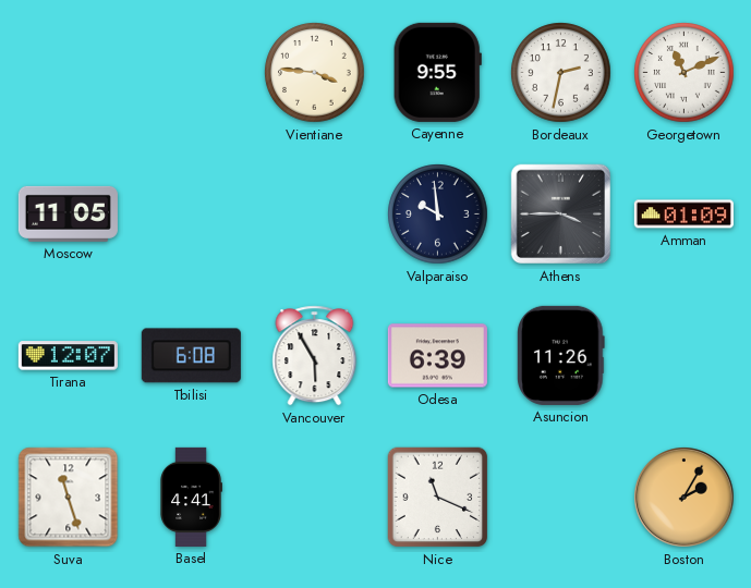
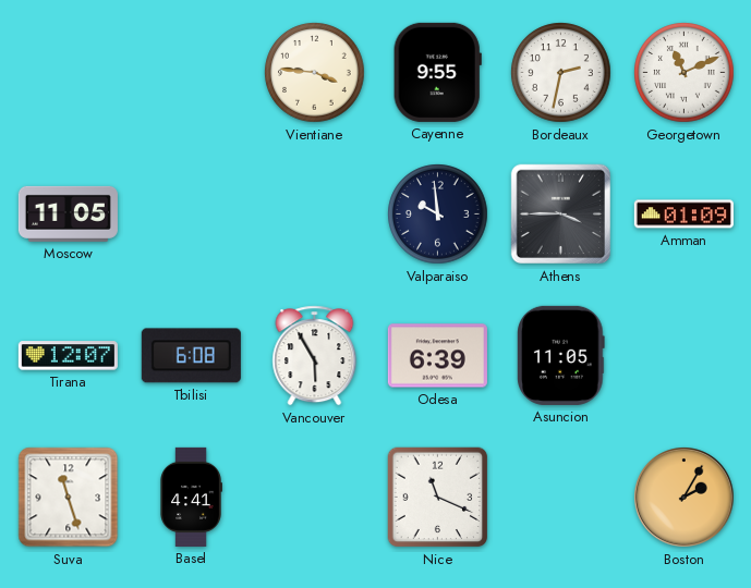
Asuncion: 11:26 -> 11:05
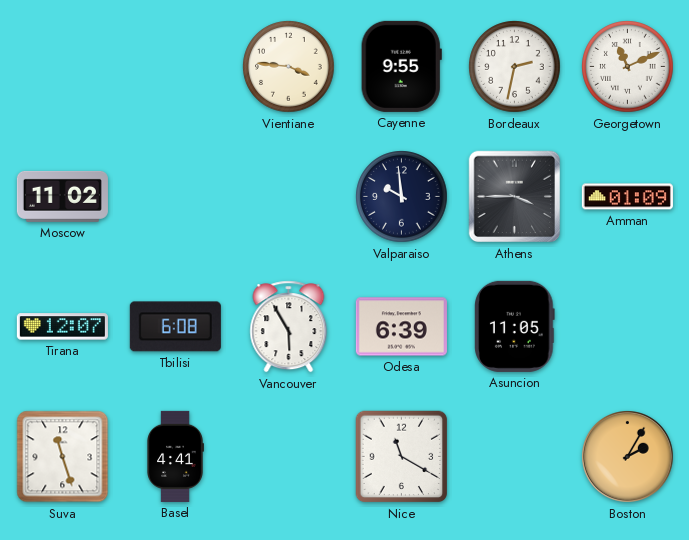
Moscow: 11:05 -> 11:02
Nice: 11:19 -> 11:20
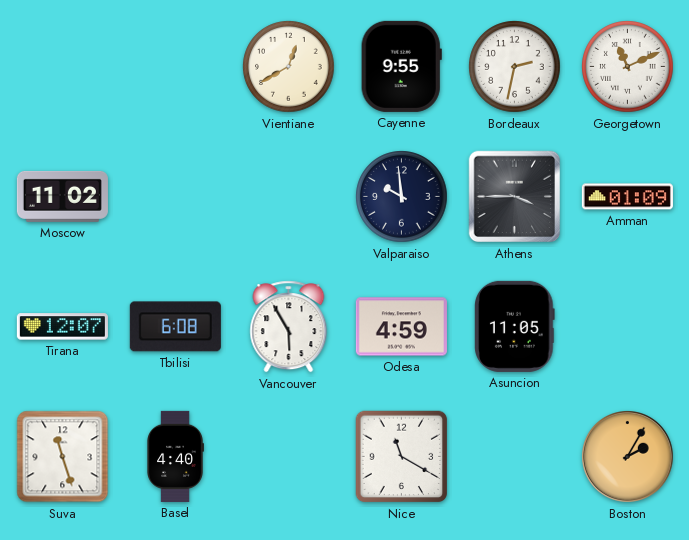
Vientiane: 3:46 -> 12:40
Odesa: 6:39 -> 4:59
Basel: 4:41 -> 4:40
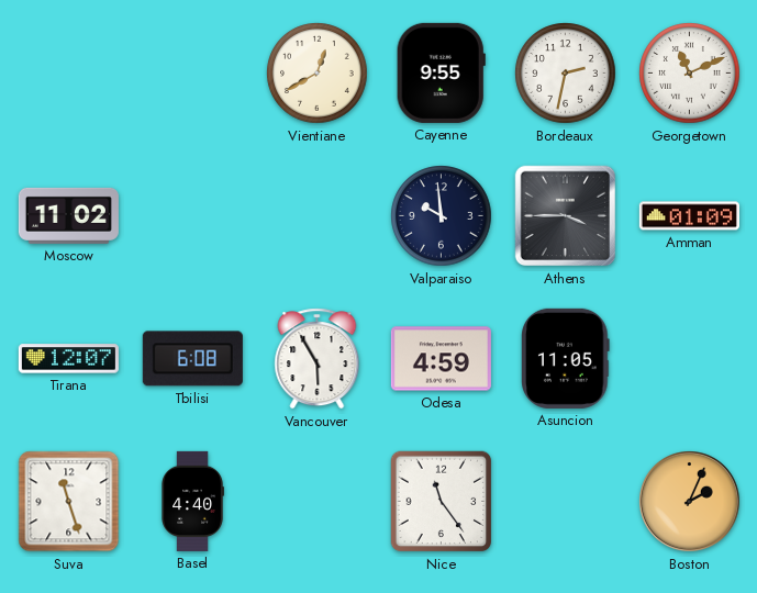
Nice: 11:20 -> 11:24
Boston: 2:05 -> 2:04
